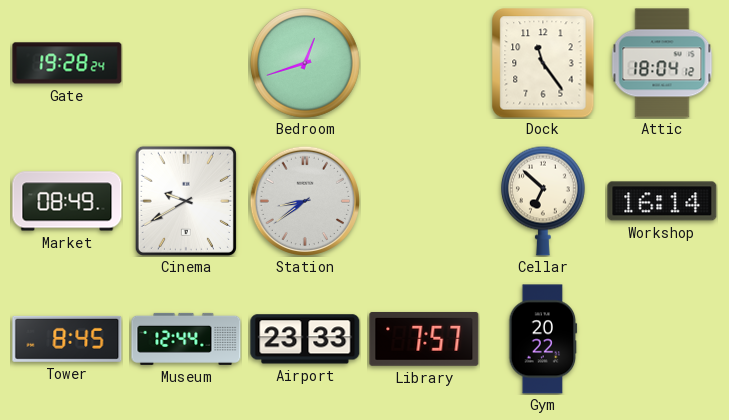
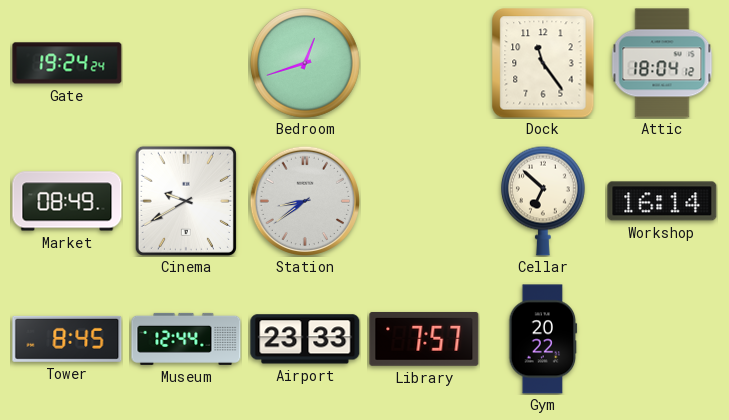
Gate: 19:28 -> 19:24
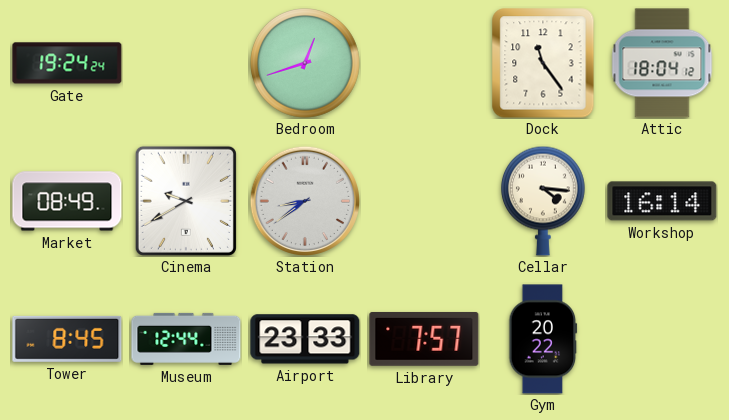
Cellar: 6:52 -> 4:16
